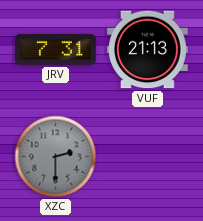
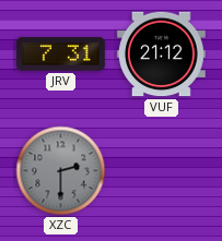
VUF: 21:13 -> 21:12
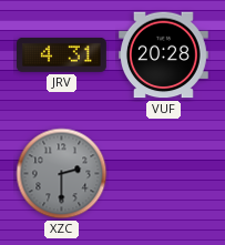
JRV: 7:31 -> 4:31
VUF: 21:12 -> 20:28
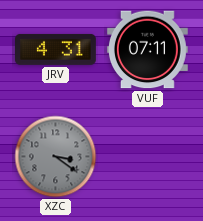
VUF: 20:28 -> 07:11
XZC: 2:30 -> 3:21
